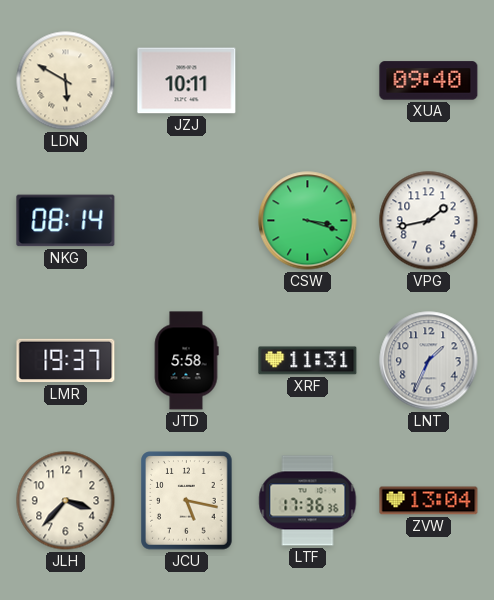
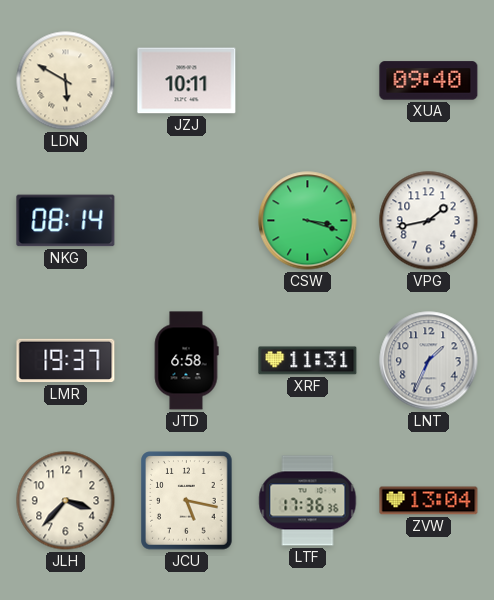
JTD: 5:58 -> 6:58
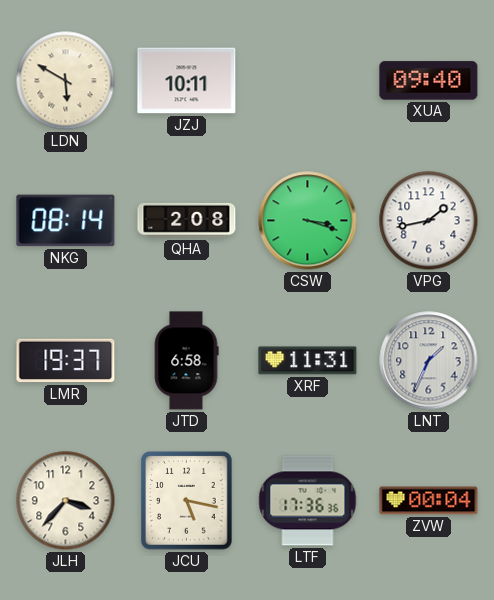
QHA: none -> 2:08
ZVW: 13:04 -> 00:04
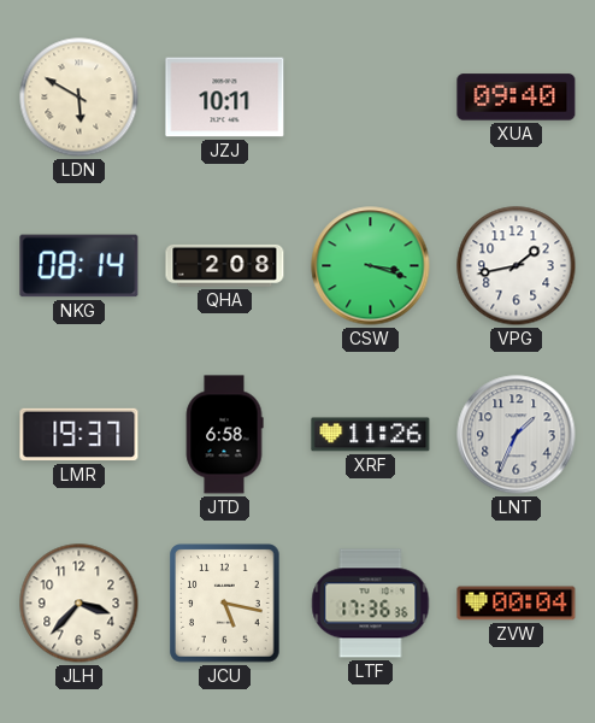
XRF: 11:31 -> 11:26
